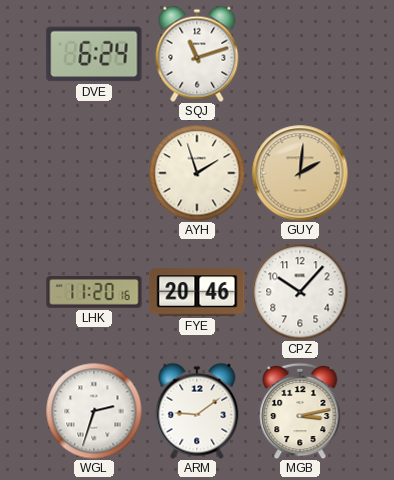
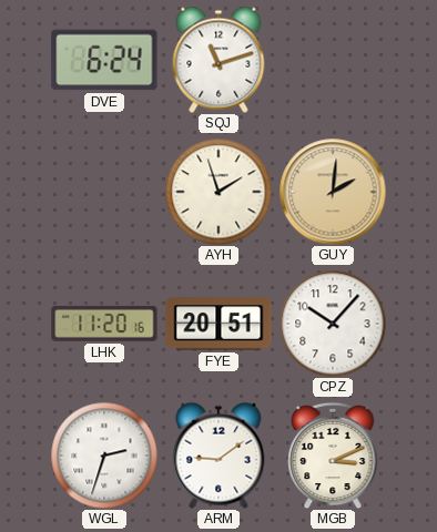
FYE: 20:46 -> 20:51
MGB: 3:13 -> 3:11
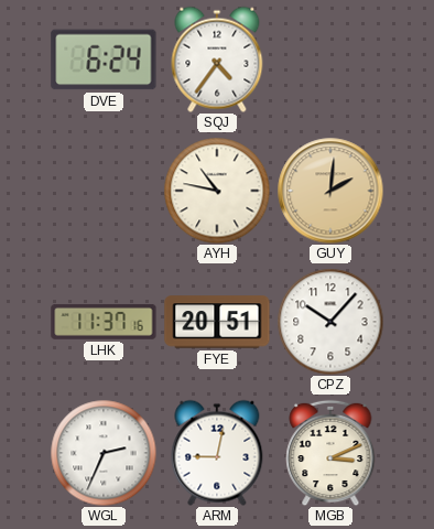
SQJ: 11:12 -> 4:36
AYH: 1:57 -> 10:47
LHK: 11:20 -> 11:37
WGL: 2:33 -> 2:34
ARM: 9:09 -> 9:02
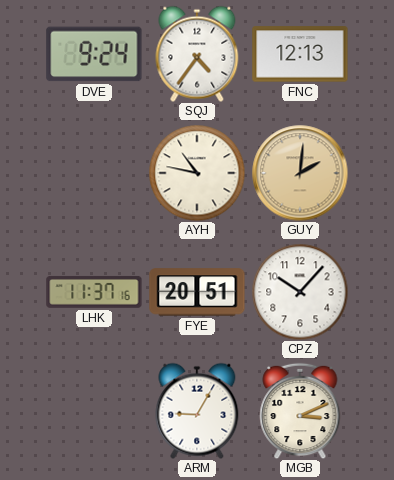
DVE: 6:24 -> 9:24
FNC: none -> 12:13
WGL: 2:34 -> none
ARM: 9:02 -> 9:05
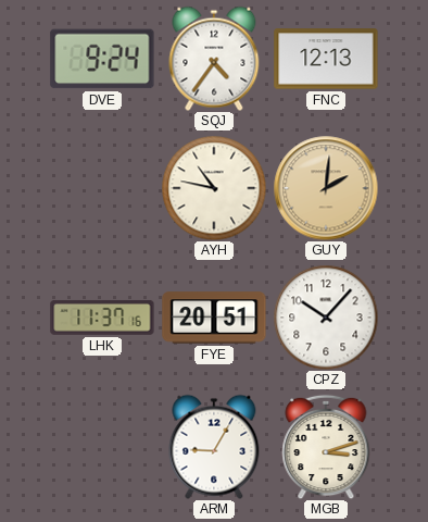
MGB: 3:11 -> 3:12
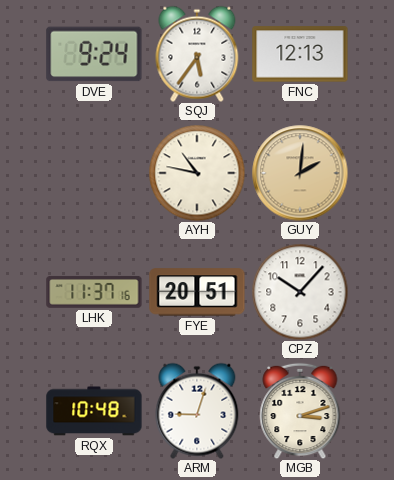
SQJ: 4:36 -> 5:36
RQX: none -> 10:48
ARM: 9:05 -> 9:03
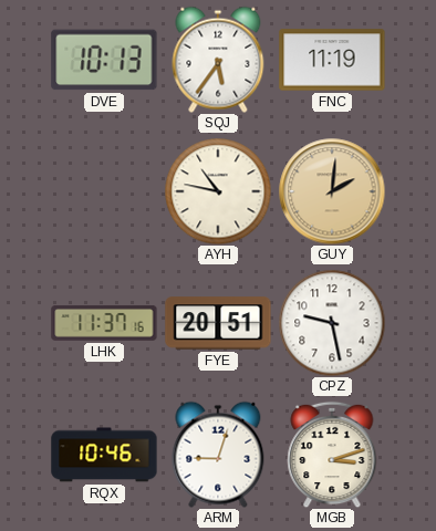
DVE: 9:24 -> 10:13
FNC: 12:13 -> 11:19
CPZ: 10:07 -> 9:28
RQX: 10:48 -> 10:46
